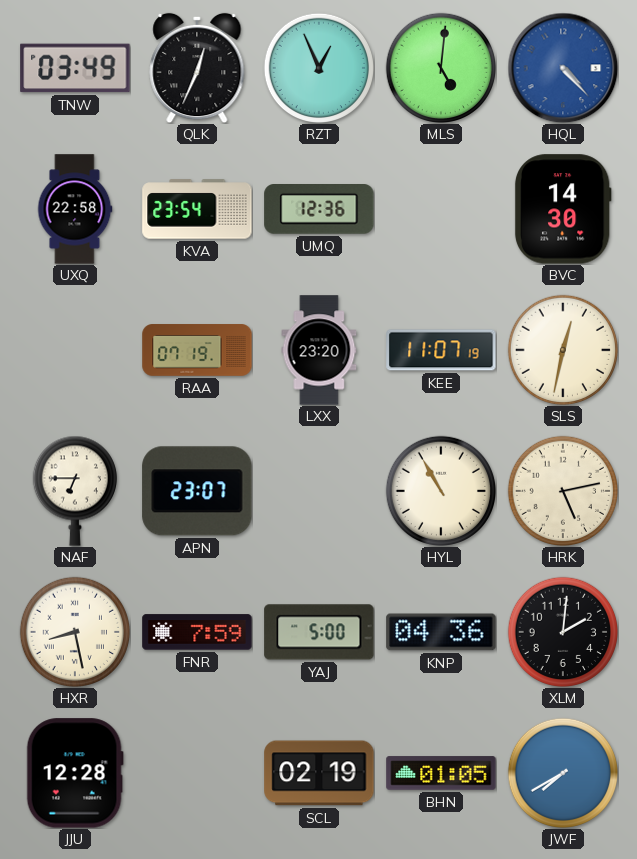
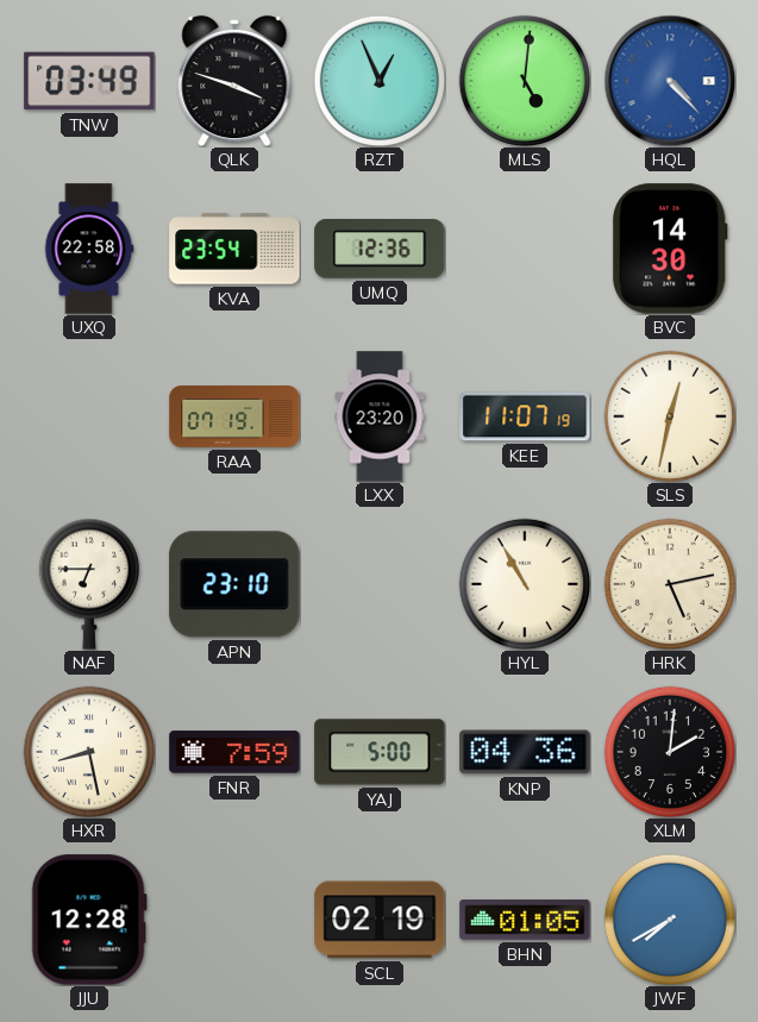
QLK: 12:34 -> 3:48
APN: 23:07 -> 23:10
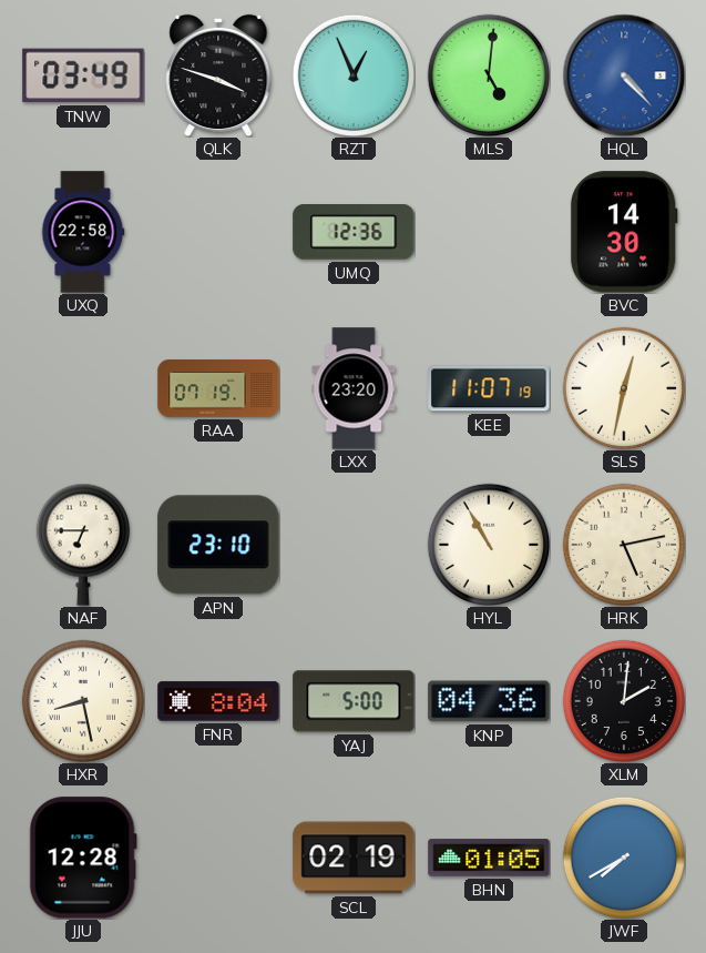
KVA: 23:54 -> none
FNR: 7:59 -> 8:04
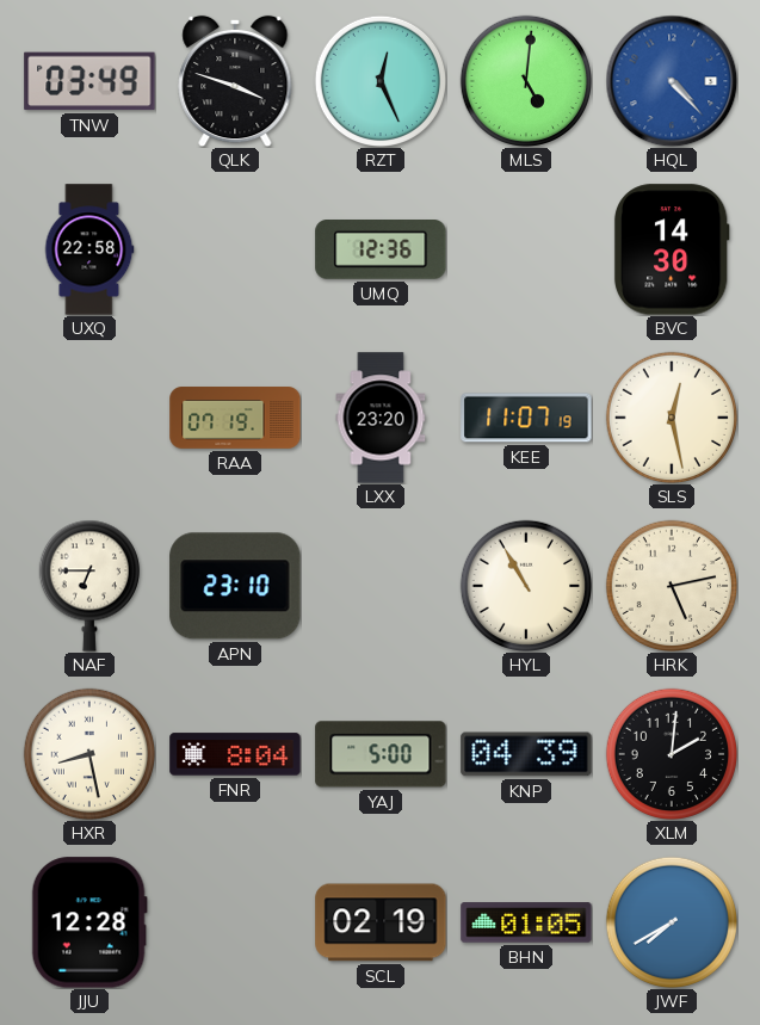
RZT: 12:56 -> 12:26
SLS: 12:32 -> 12:28
KNP: 04:36 -> 04:39
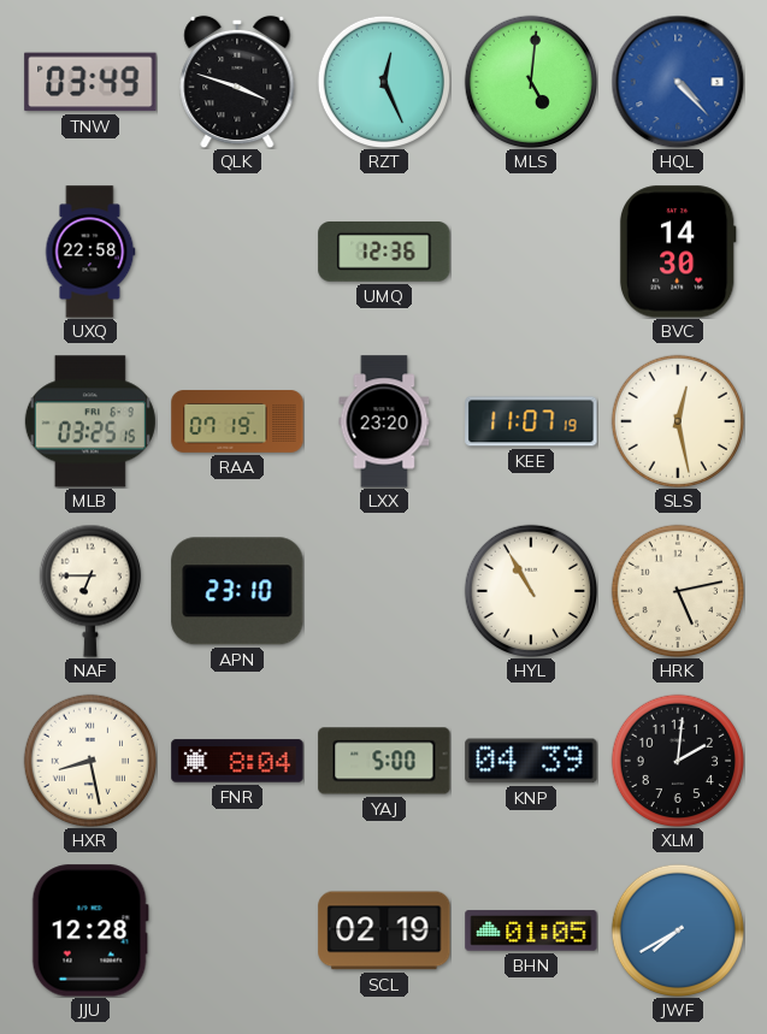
MLB: none -> 03:25
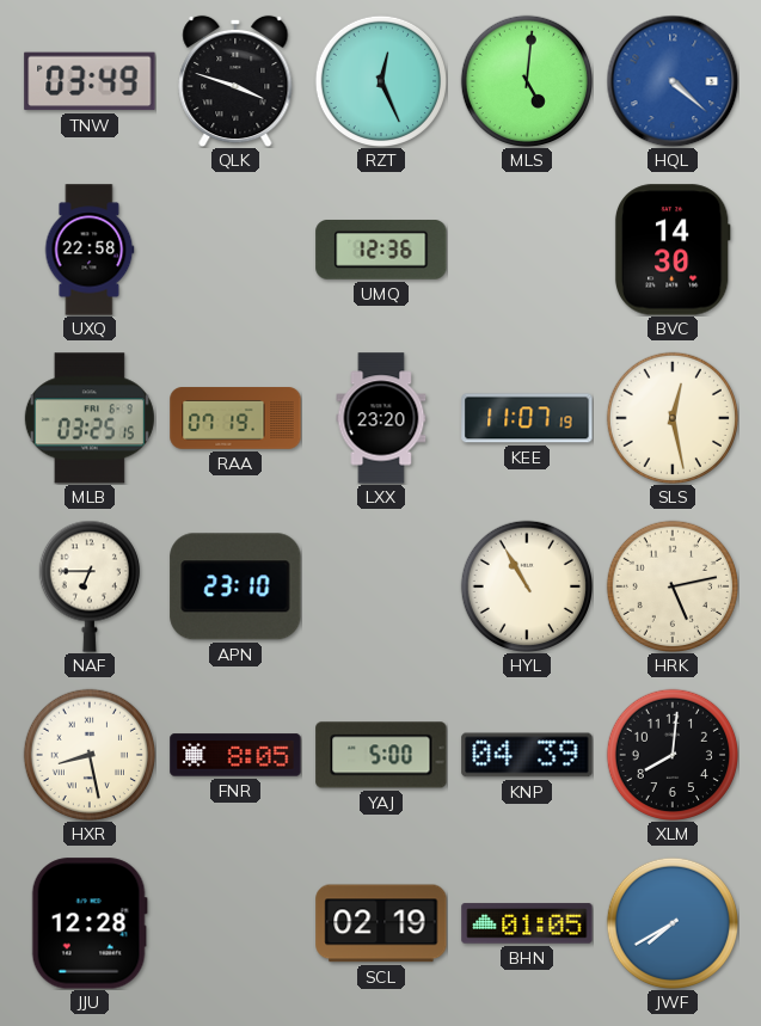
HQL: 4:23 -> 4:22
FNR: 8:04 -> 8:05
XLM: 2:01 -> 8:01
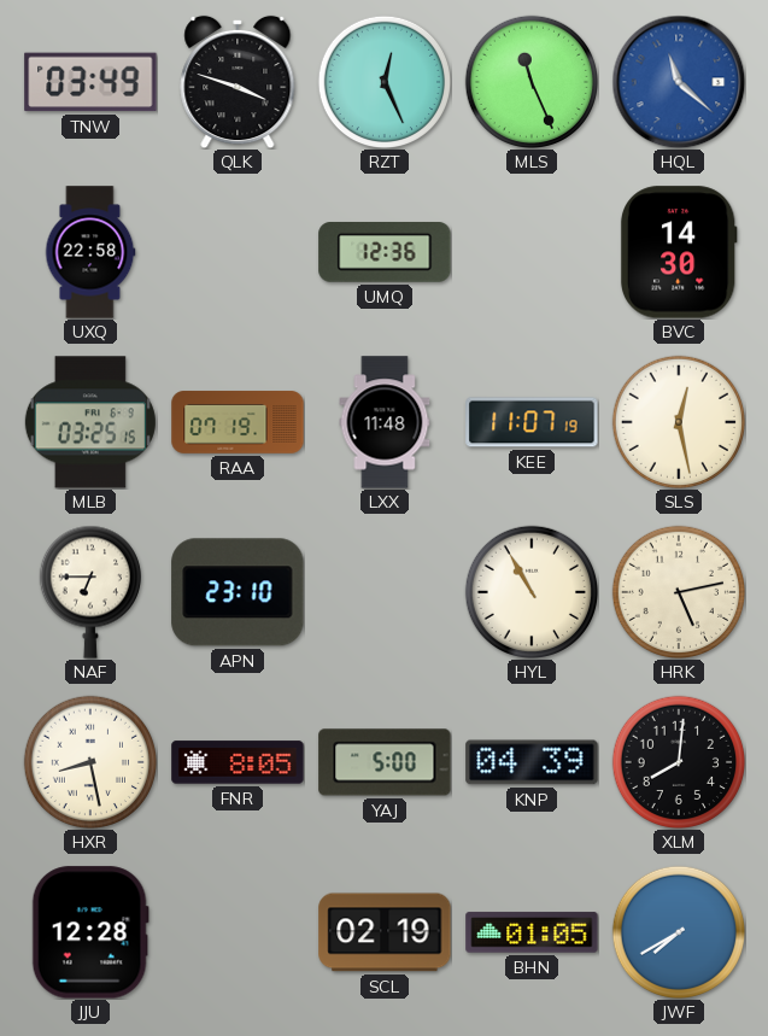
MLS: 5:01 -> 11:26
HQL: 4:22 -> 11:22
LXX: 23:20 -> 11:48
